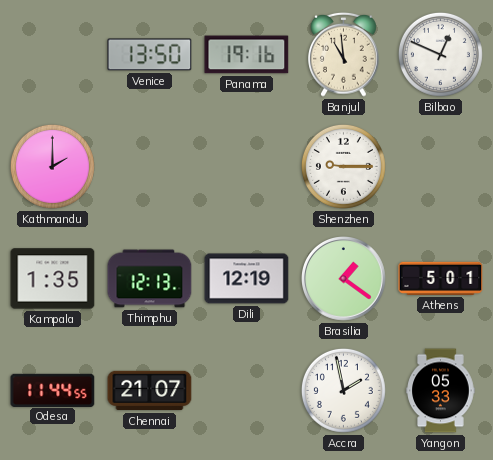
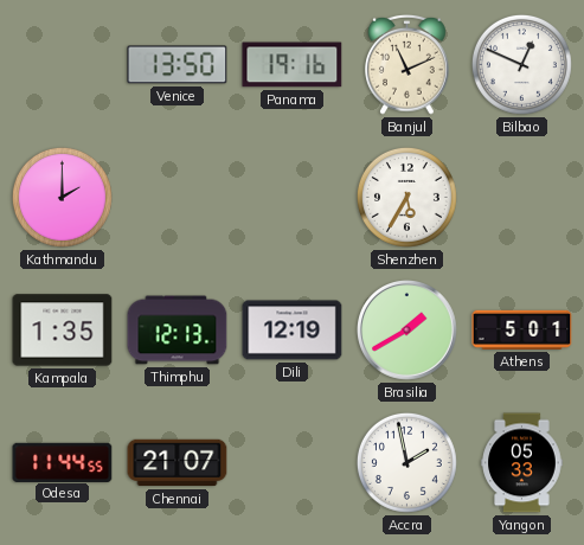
Banjul: 10:59 -> 11:11
Shenzhen: 9:15 -> 5:35
Brasilia: 1:21 -> 1:40
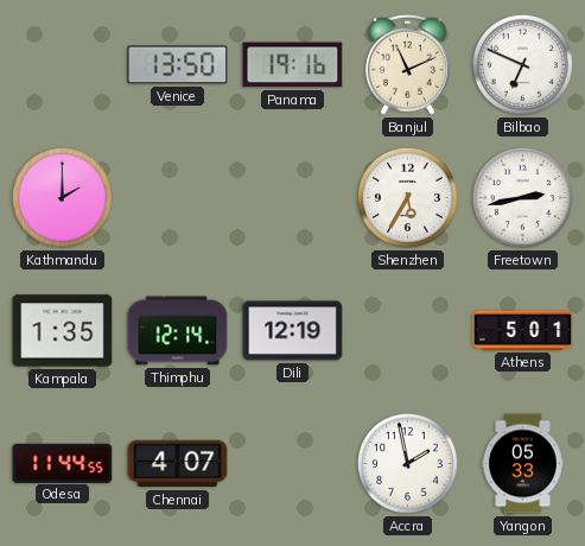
Bilbao: 12:49 -> 6:49
Freetown: none -> 2:43
Thimphu: 12:13 -> 12:14
Brasilia: 1:40 -> none
Chennai: 21:07 -> 4:07
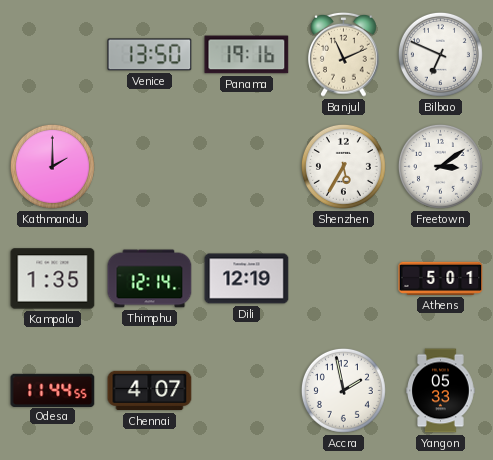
Freetown: 2:43 -> 3:09
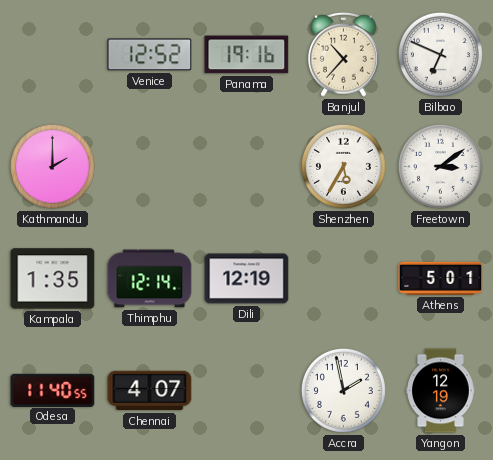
Venice: 13:50 -> 12:52
Banjul: 11:11 -> 10:37
Odesa: 11:44 -> 11:40
Yangon: 05:33 -> 12:19
